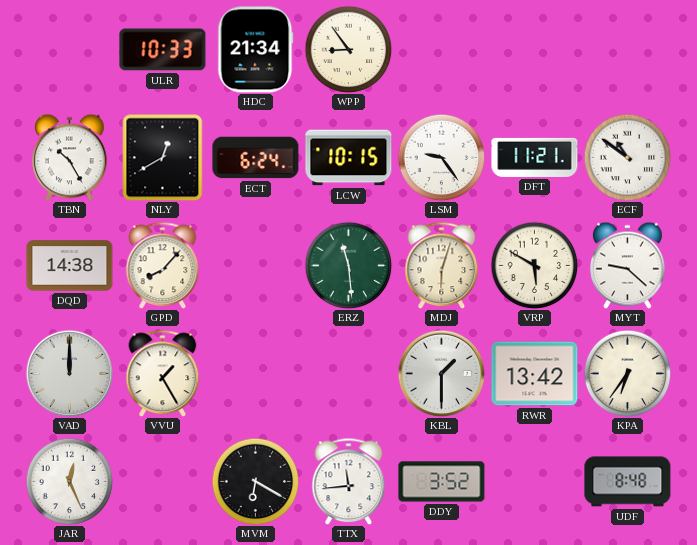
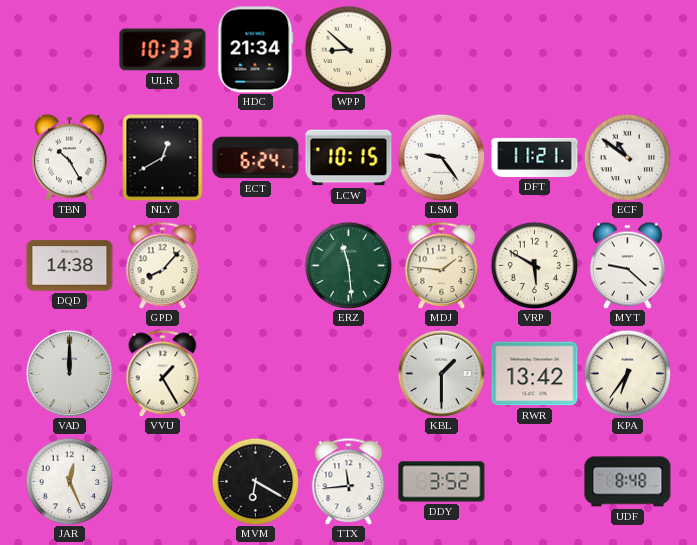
WPP: 8:54 -> 8:52
MDJ: 6:03 -> 1:46
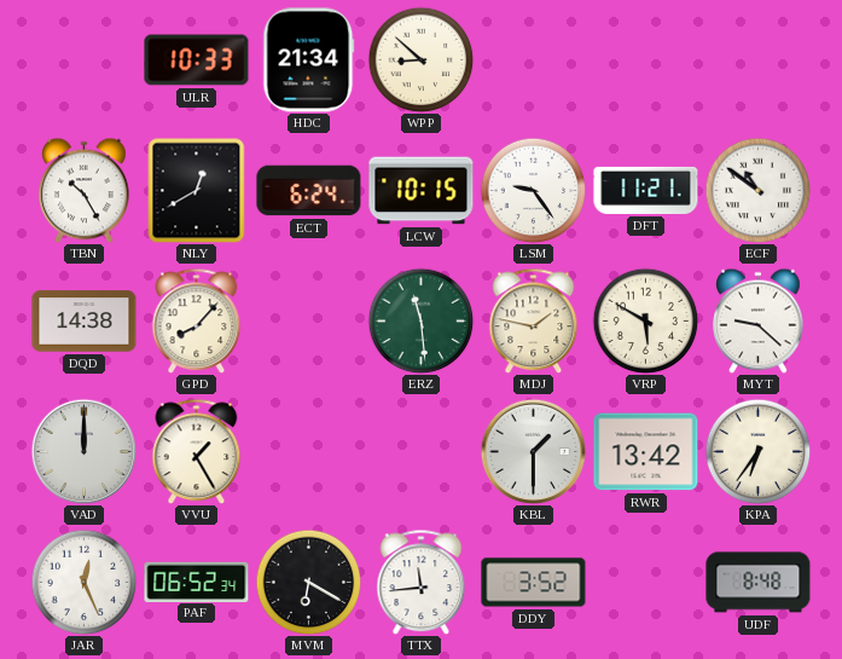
MDJ: 1:46 -> 1:47
PAF: none -> 06:52
